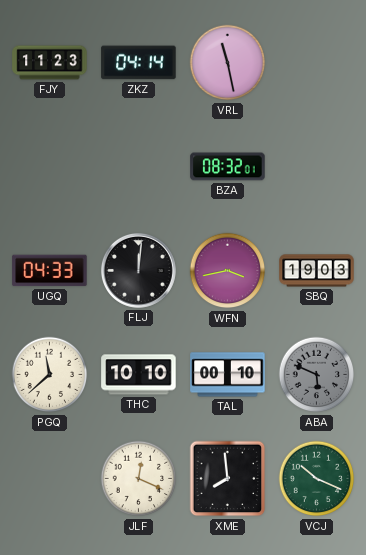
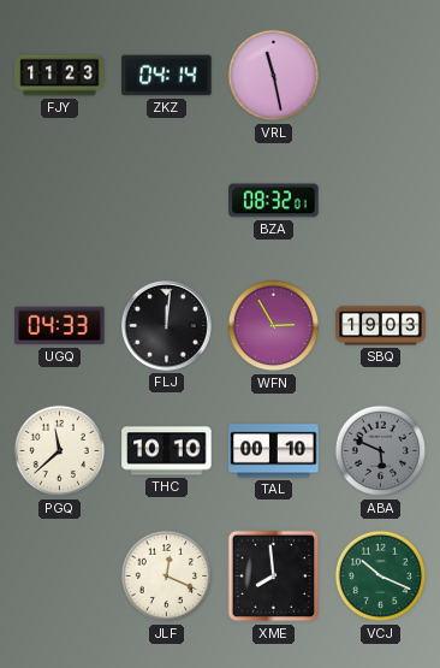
WFN: 3:43 -> 2:55
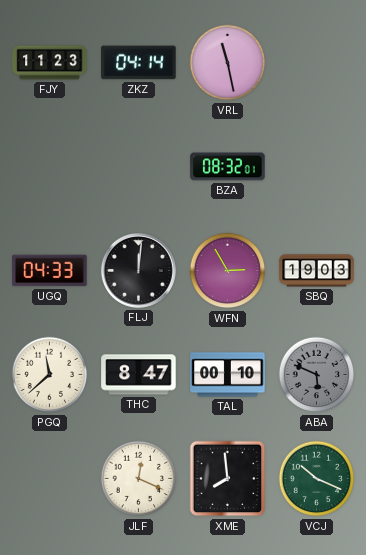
THC: 10:10 -> 8:47
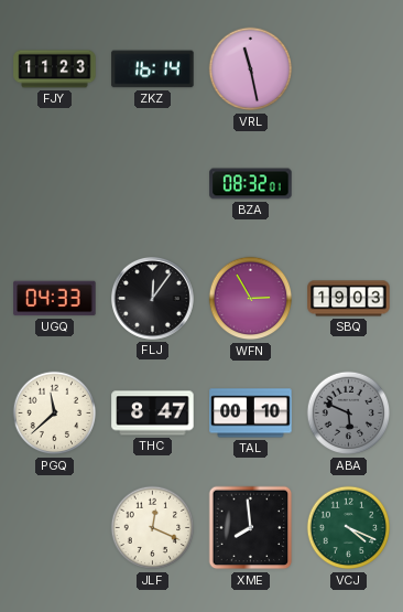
ZKZ: 04:14 -> 16:14
FLJ: 12:01 -> 12:06
VCJ: 10:19 -> 4:19
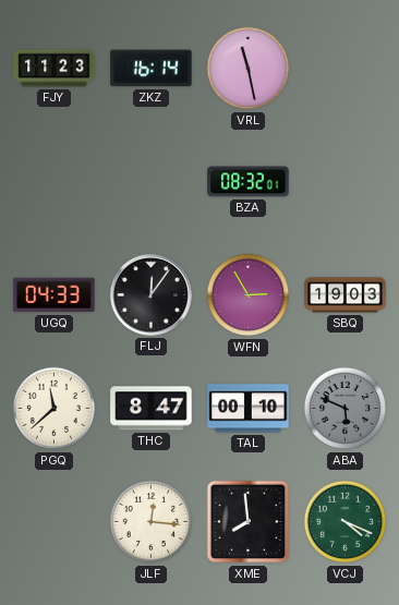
JLF: 12:19 -> 12:16
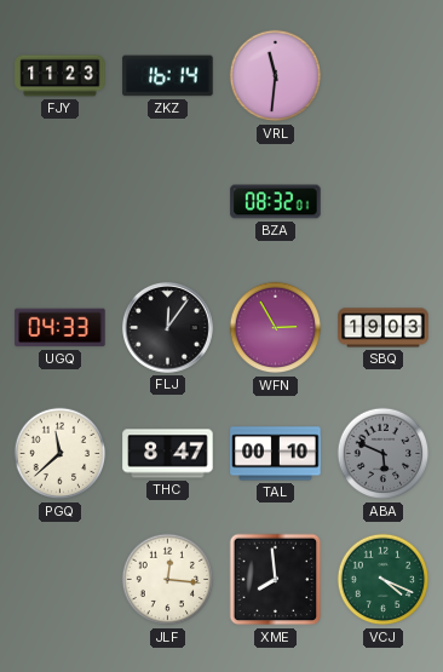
VRL: 11:28 -> 11:31
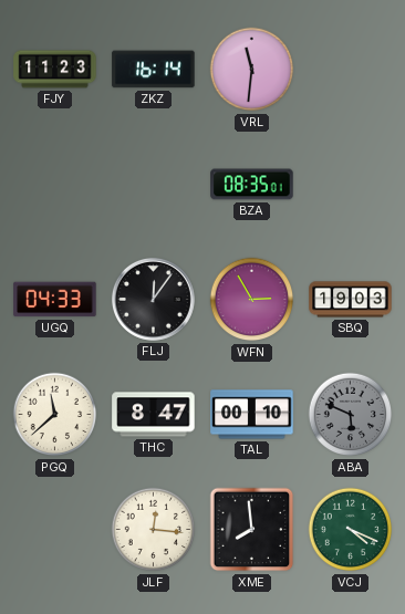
BZA: 08:32 -> 08:35
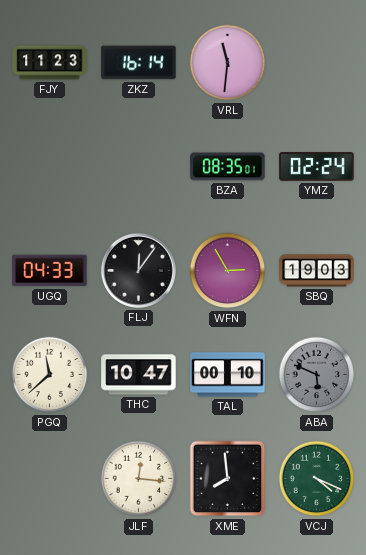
YMZ: none -> 02:24
THC: 8:47 -> 10:47
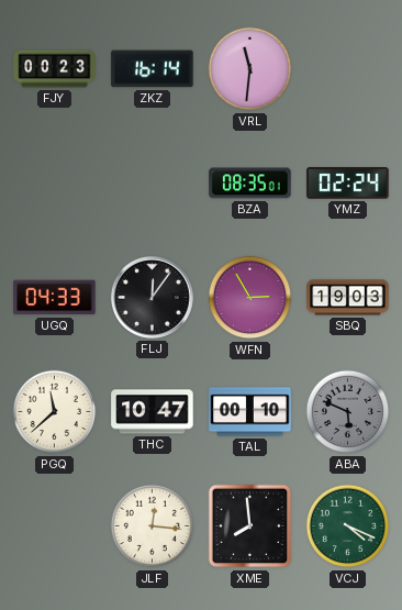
FJY: 11:23 -> 00:23
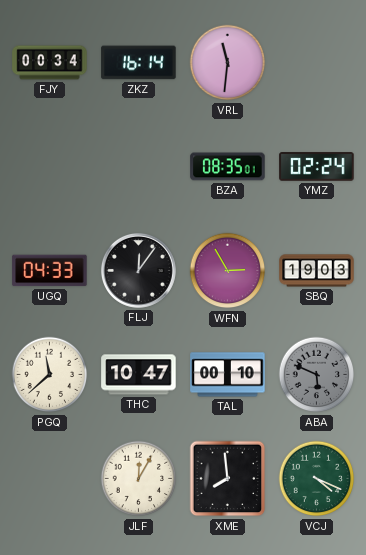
FJY: 00:23 -> 00:34
JLF: 12:16 -> 12:05
